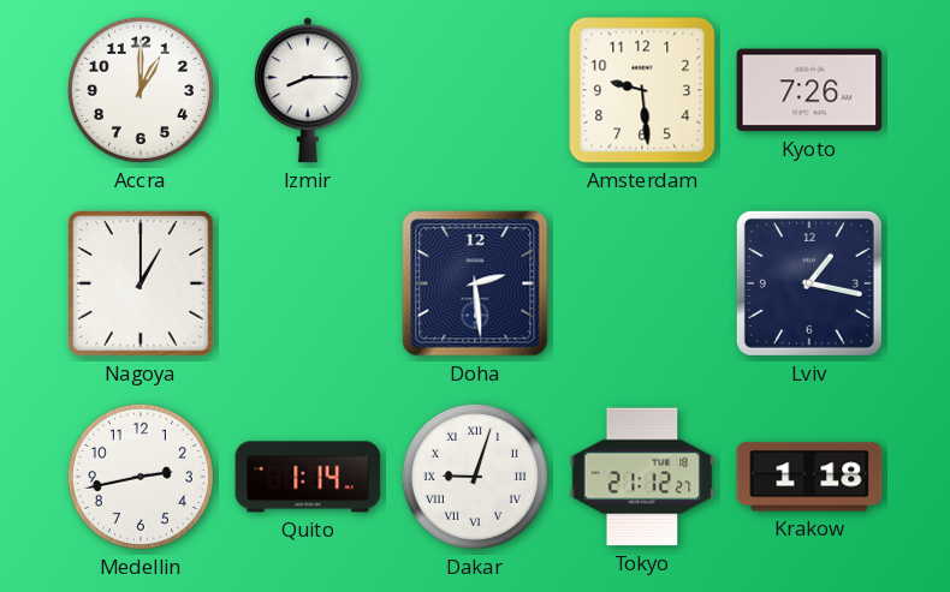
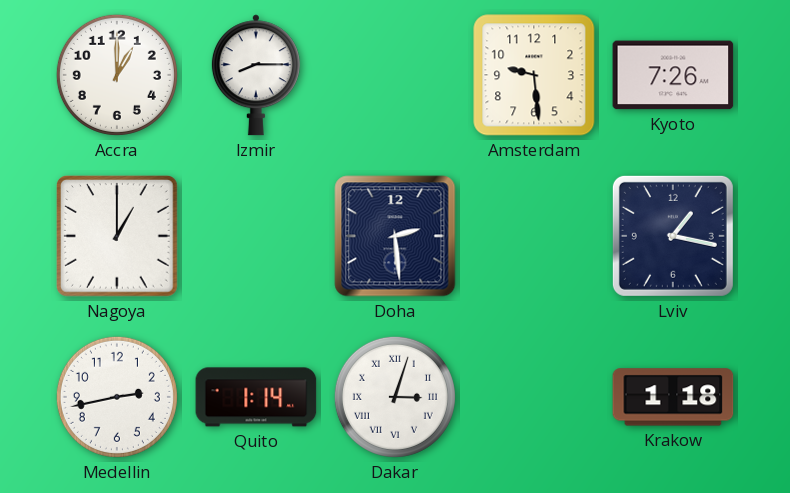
Dakar: 9:03 -> 3:03
Tokyo: 21:12 -> none
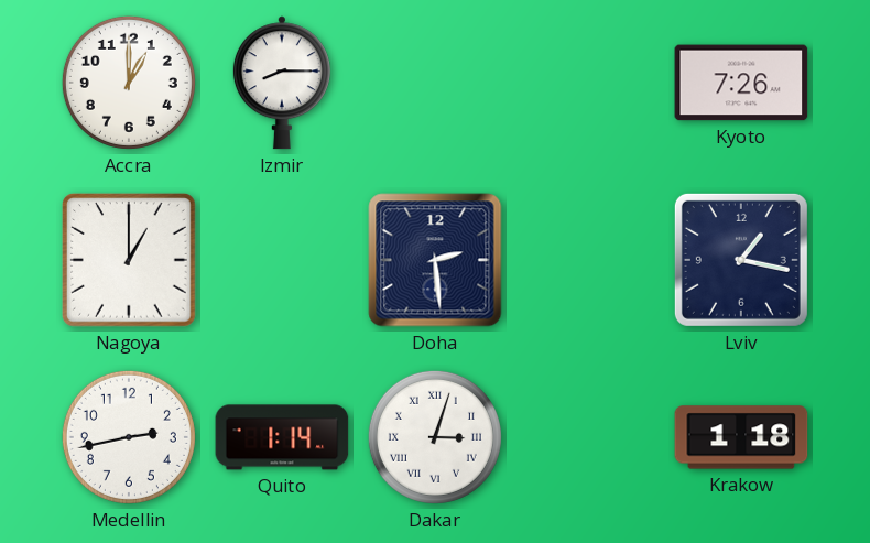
Amsterdam: 9:29 -> none
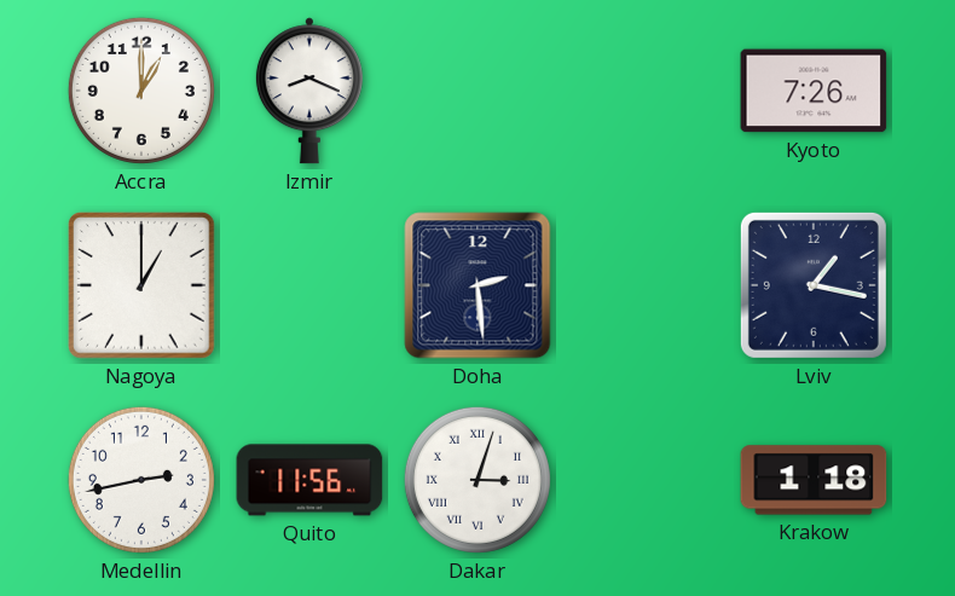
Izmir: 8:15 -> 8:19
Quito: 1:14 -> 11:56
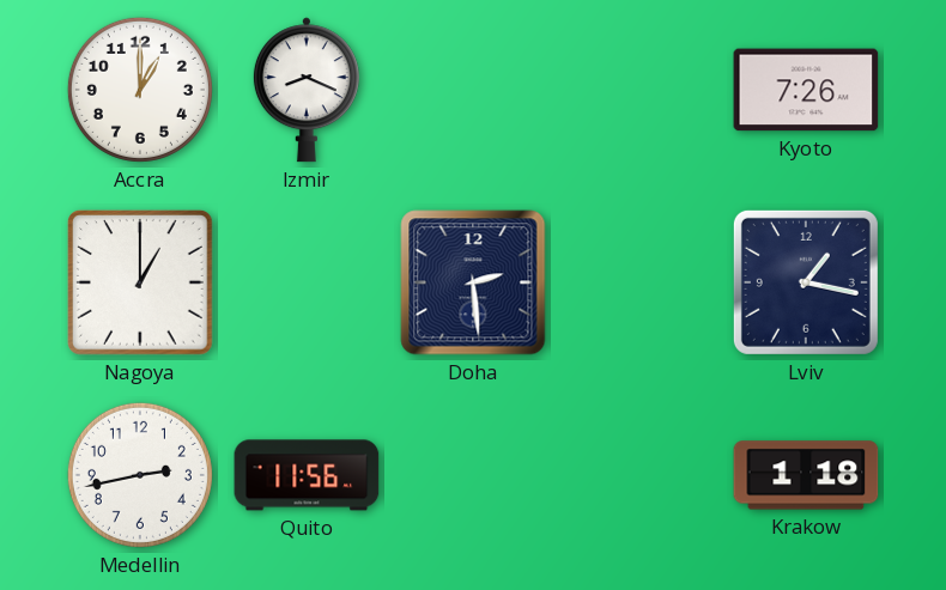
Dakar: 3:03 -> none
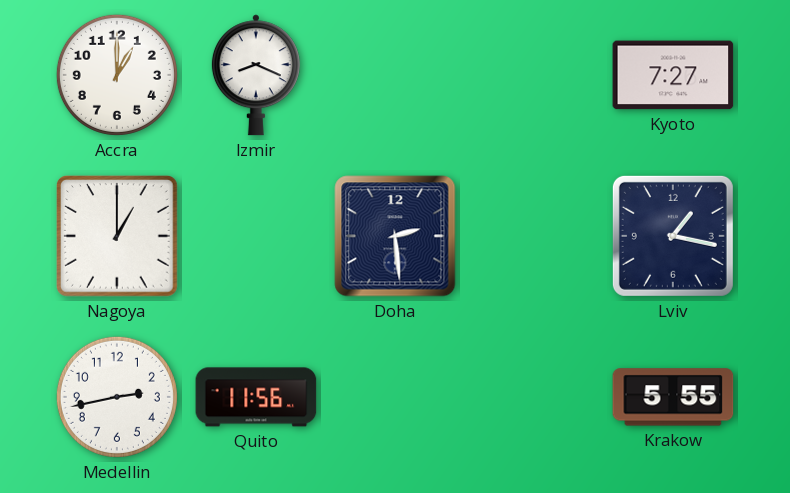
Kyoto: 7:26 -> 7:27
Krakow: 1:18 -> 5:55
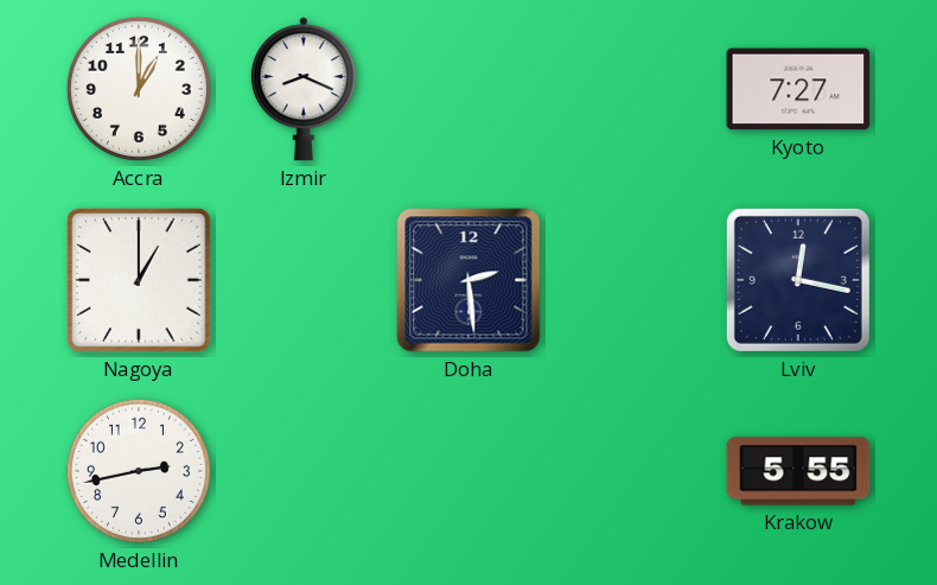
Lviv: 1:17 -> 12:17
Quito: 11:56 -> none
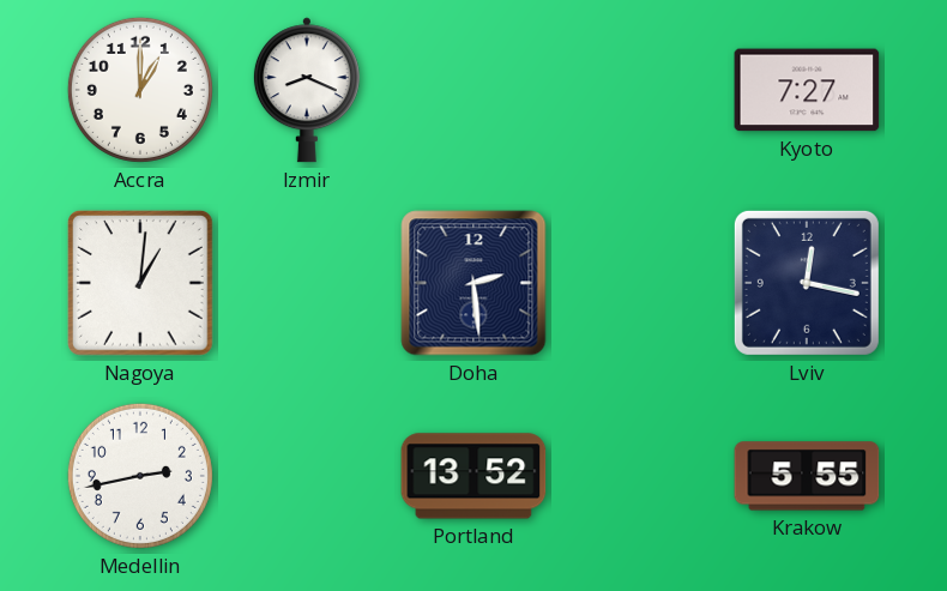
Nagoya: 1:00 -> 1:01
Portland: none -> 13:52
